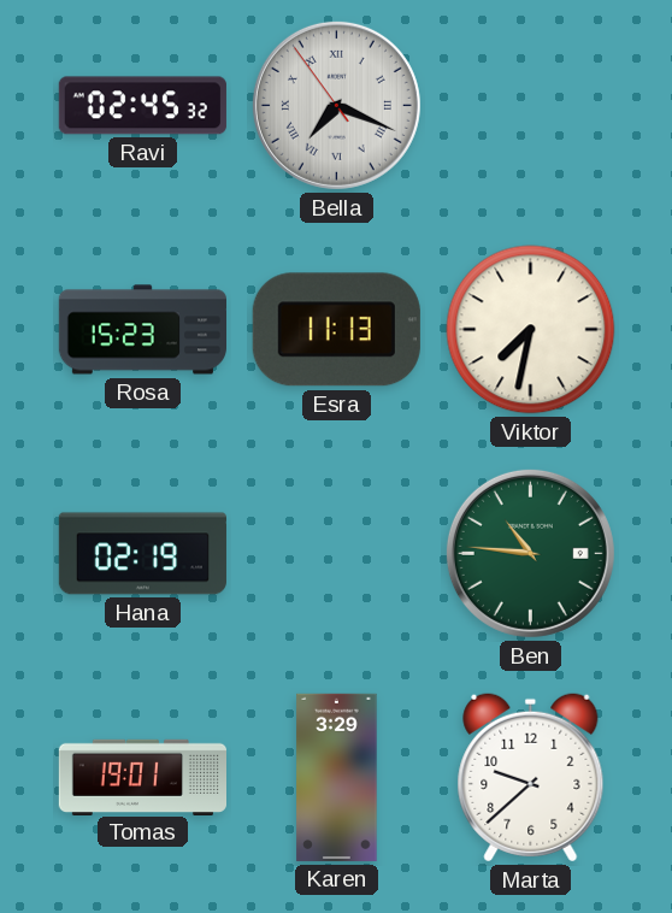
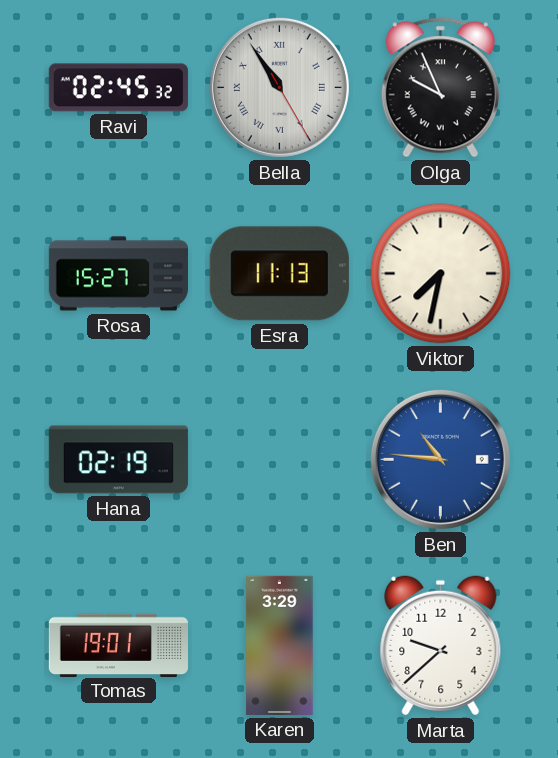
Bella: 7:18 -> 10:54
Olga: none -> 9:56
Rosa: 15:23 -> 15:27
Ben dial: green -> blue
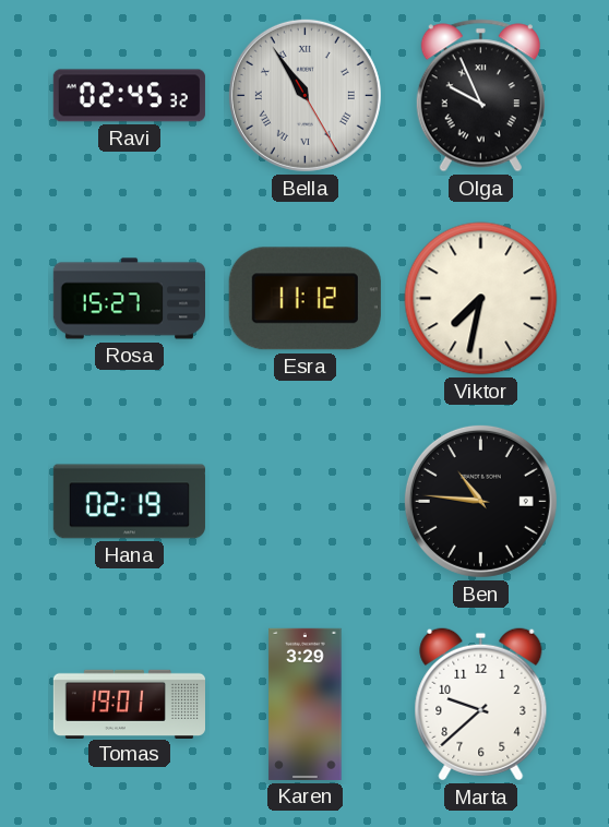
Esra: 11:13 -> 11:12
Ben dial: blue -> black
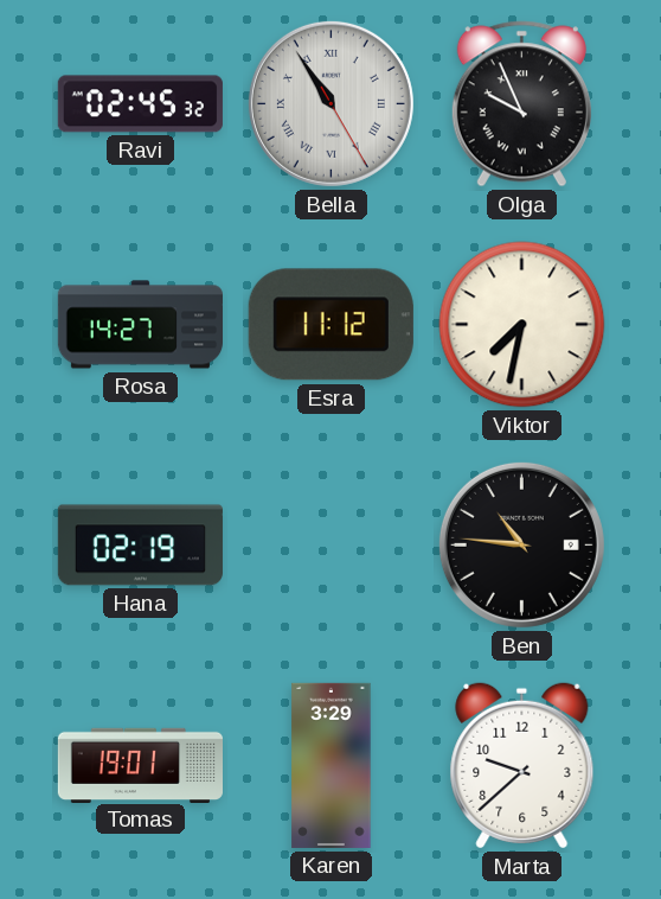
Rosa: 15:27 -> 14:27
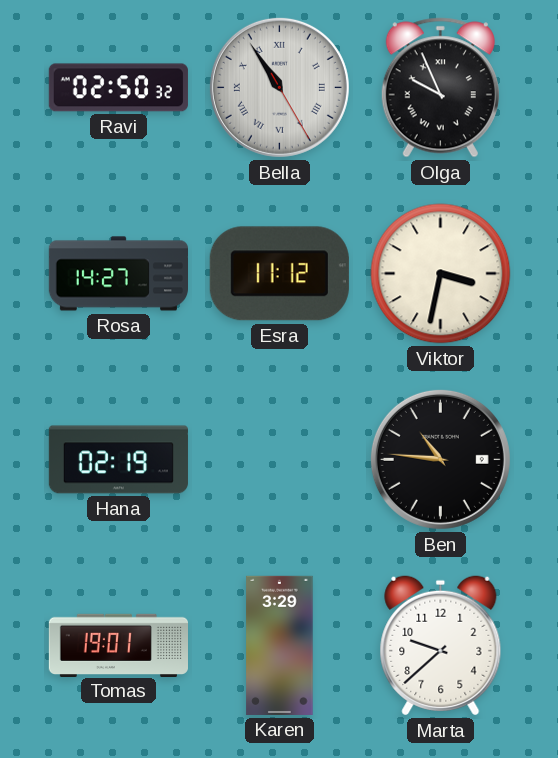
Ravi: 02:45 -> 02:50
Viktor: 7:32 -> 3:32
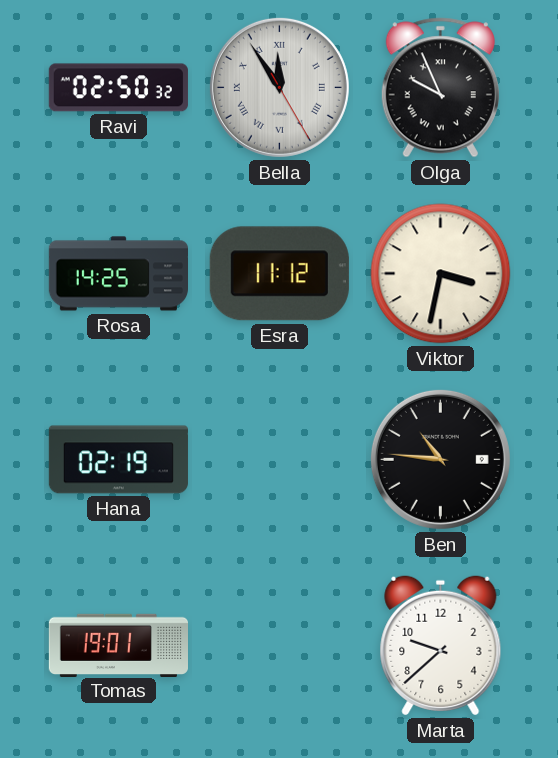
Bella: 10:54 -> 11:54
Rosa: 14:27 -> 14:25
Karen: 3:29 -> none
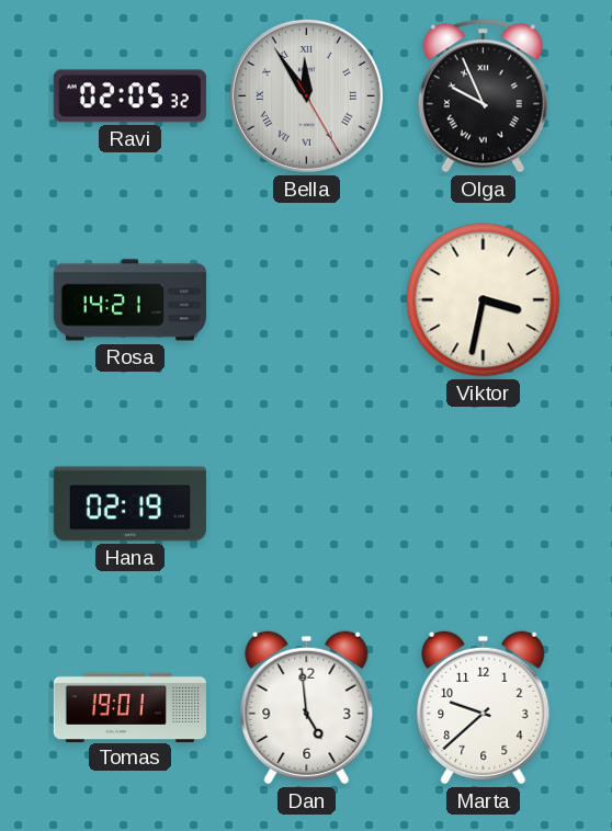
Ravi: 02:50 -> 02:05
Rosa: 14:25 -> 14:21
Esra: 11:12 -> none
Ben: 10:46 -> none
Dan: none -> 4:59
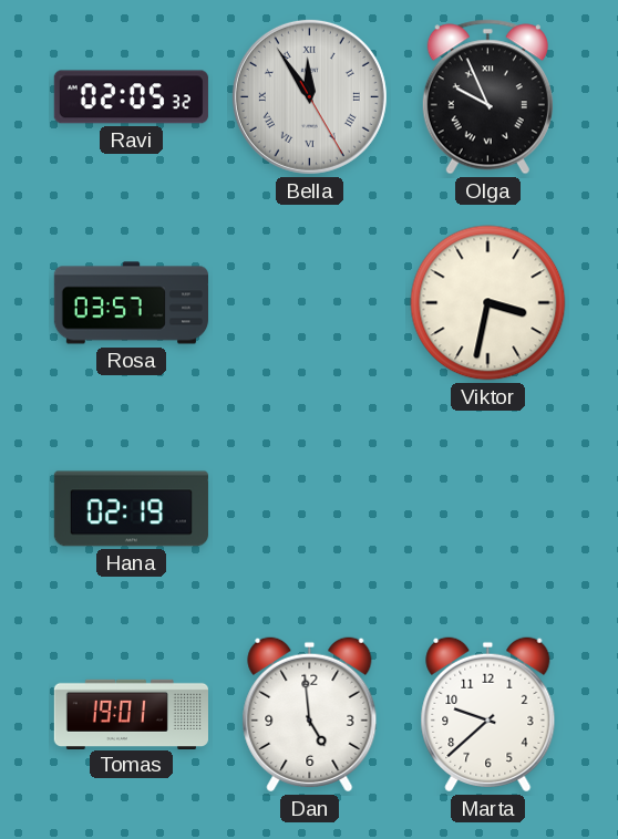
Rosa: 14:21 -> 03:57
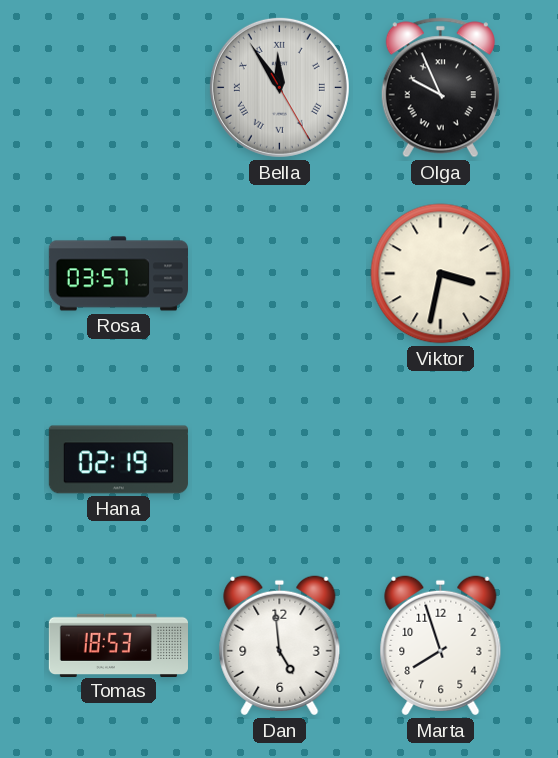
Ravi: 02:05 -> none
Tomas: 19:01 -> 18:53
Marta: 9:38 -> 7:57
